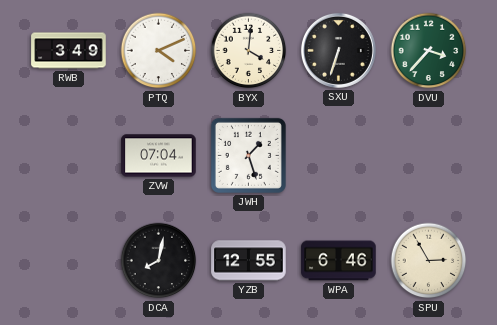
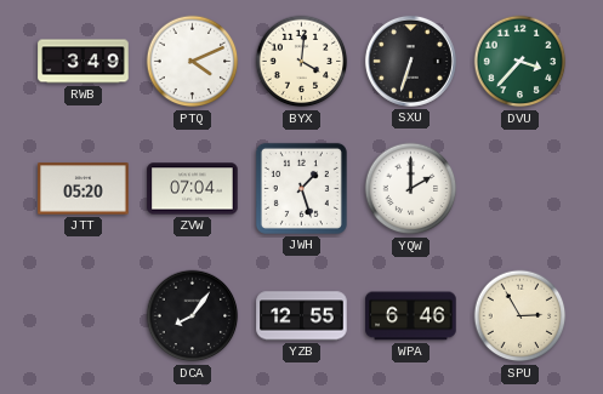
JTT: none -> 05:20
YQW: none -> 2:00
DCA: 8:02 -> 8:06
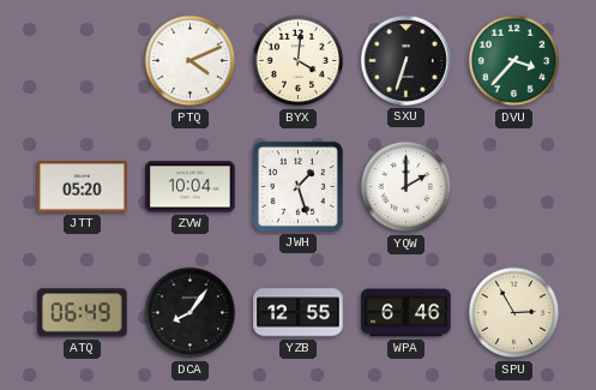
RWB: 3:49 -> none
ZVW: 07:04 -> 10:04
ATQ: none -> 06:49
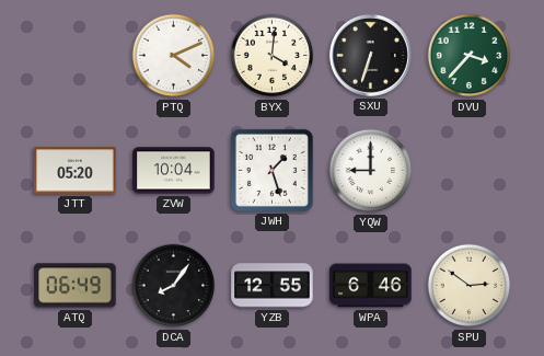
YQW: 2:00 -> 9:00
SPU: 2:55 -> 2:51
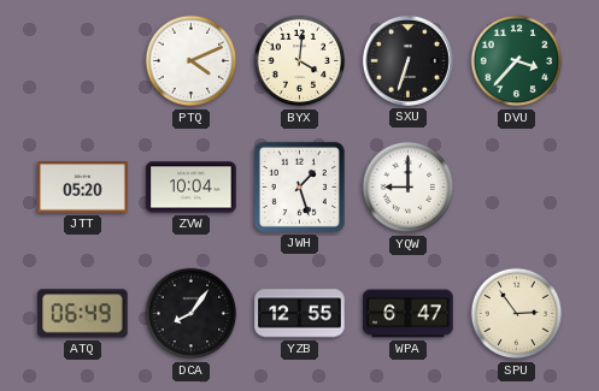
WPA: 6:46 -> 6:47
SPU: 2:51 -> 2:54
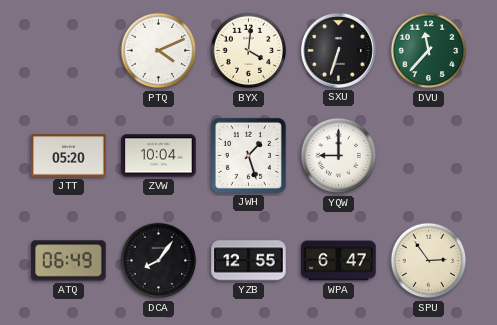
DVU: 3:37 -> 11:37
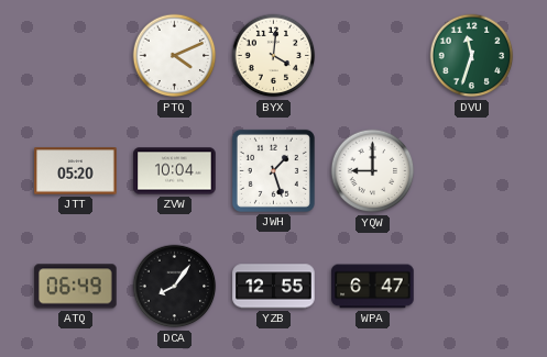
SXU: 6:33 -> none
DVU: 11:37 -> 11:33
SPU: 2:54 -> none
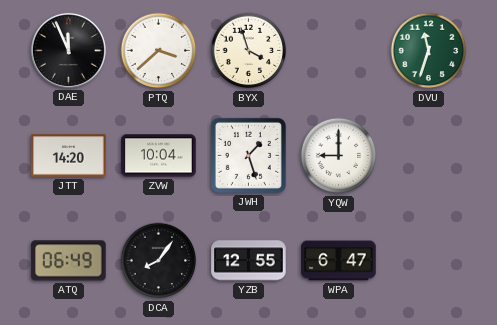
DAE: none -> 11:56
PTQ: 4:11 -> 3:38
BYX: 4:01 -> 3:57
JTT: 05:20 -> 14:20
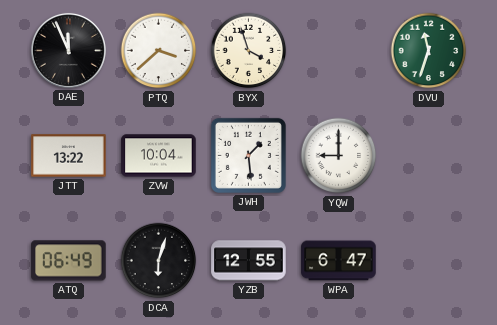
JTT: 14:20 -> 13:22
JWH: 1:27 -> 1:29
DCA: 8:06 -> 6:03
